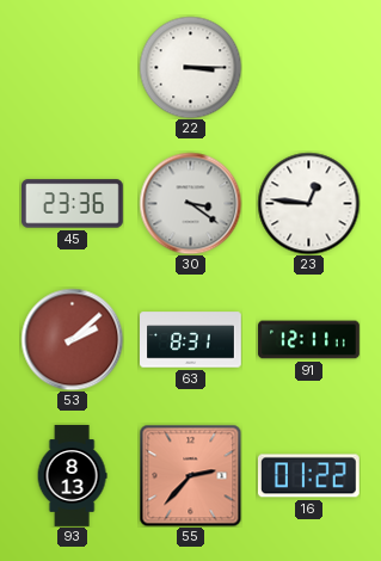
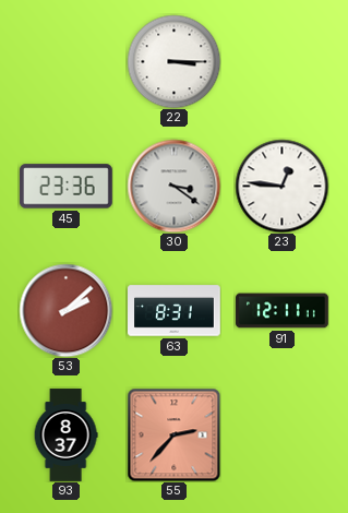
93: 8:13 -> 8:37
16: 01:22 -> none
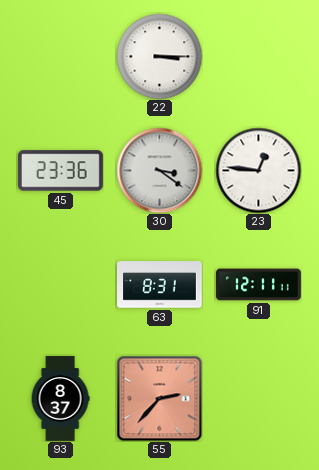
53: 2:08 -> none
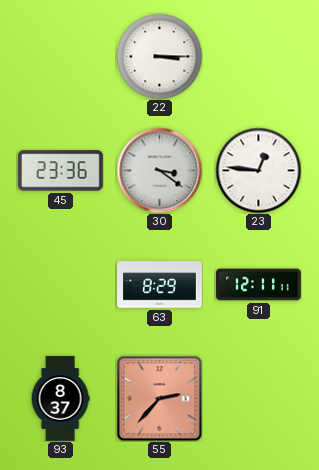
63: 8:31 -> 8:29
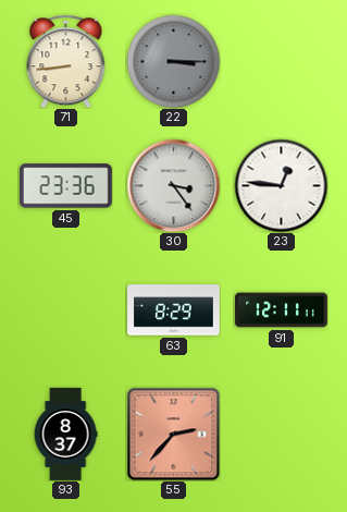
71: none -> 8:44
22 dial: white -> grey
30: 3:21 -> 3:24
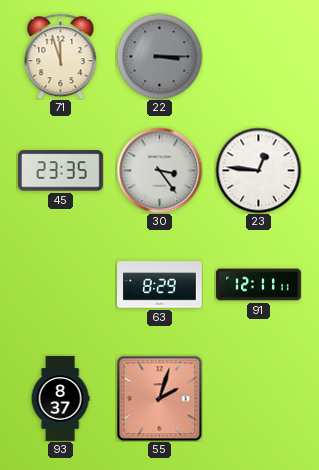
71: 8:44 -> 11:57
45: 23:36 -> 23:35
55: 2:37 -> 2:03
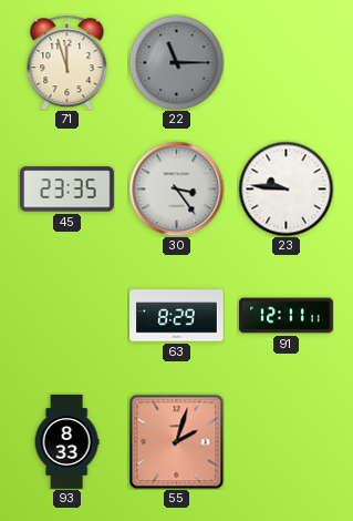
22: 3:15 -> 11:15
23: 12:46 -> 9:46
93: 8:37 -> 8:33
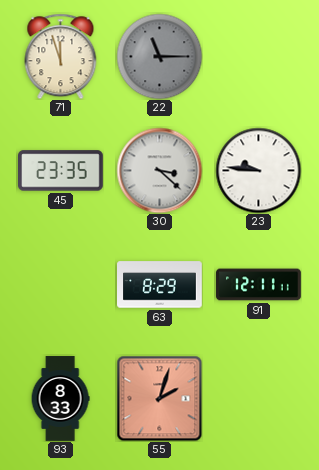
30: 3:24 -> 3:22
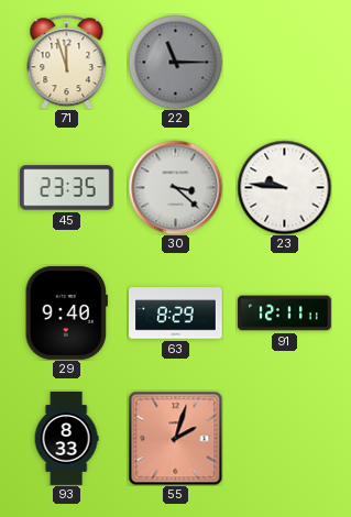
29: none -> 9:40
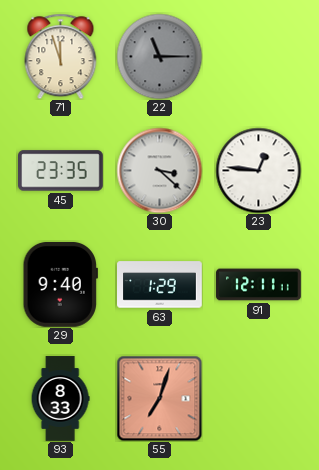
23: 9:46 -> 12:46
63: 8:29 -> 1:29
55: 2:03 -> 7:03
